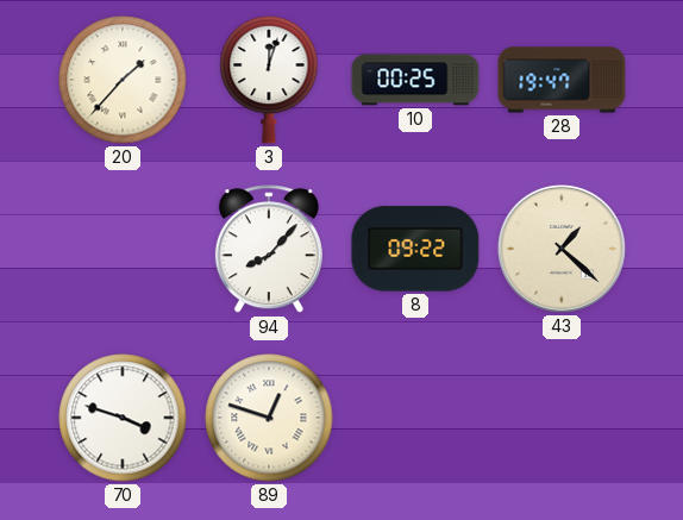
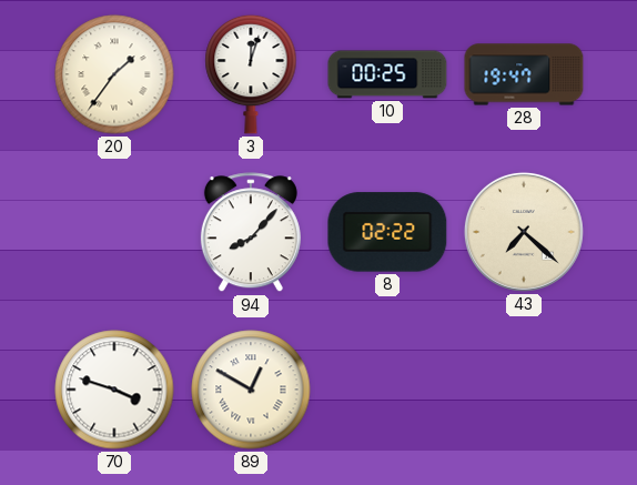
20: 1:37 -> 1:36
8: 09:22 -> 02:22
43: 1:22 -> 7:22
89: 12:48 -> 12:50
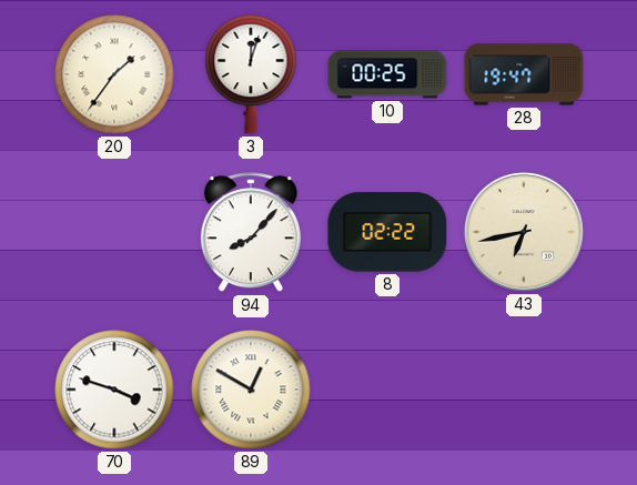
43: 7:22 -> 6:43
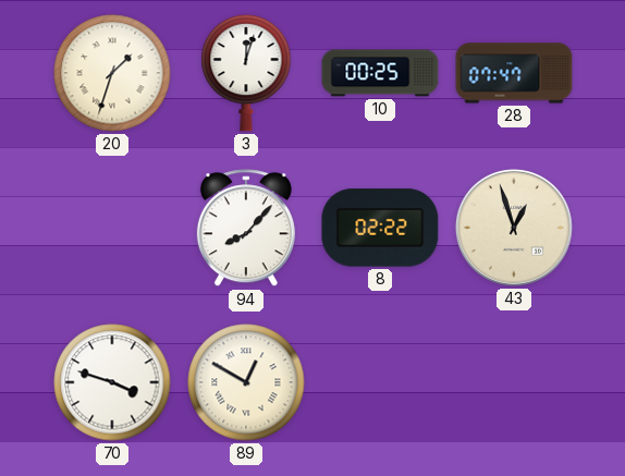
20: 1:36 -> 1:33
28: 19:47 -> 07:47
43: 6:43 -> 12:57
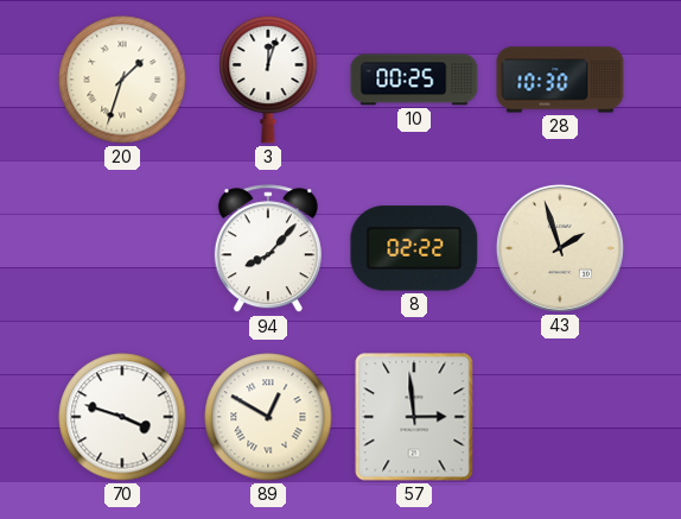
28: 07:47 -> 10:30
43: 12:57 -> 1:57
57: none -> 2:59
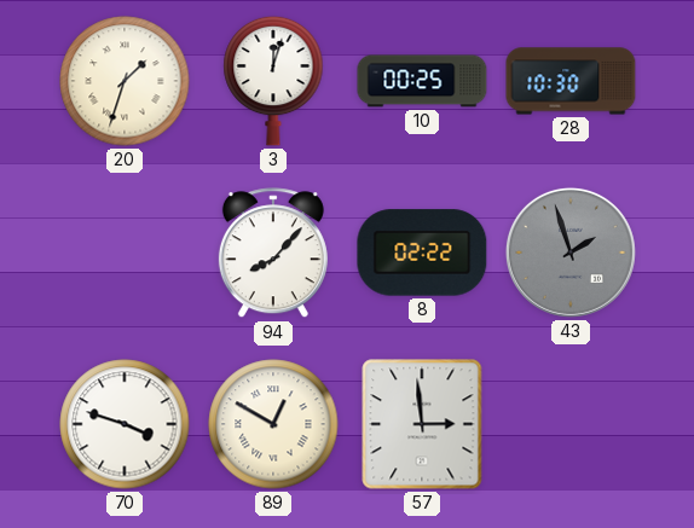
43 dial: cream -> grey
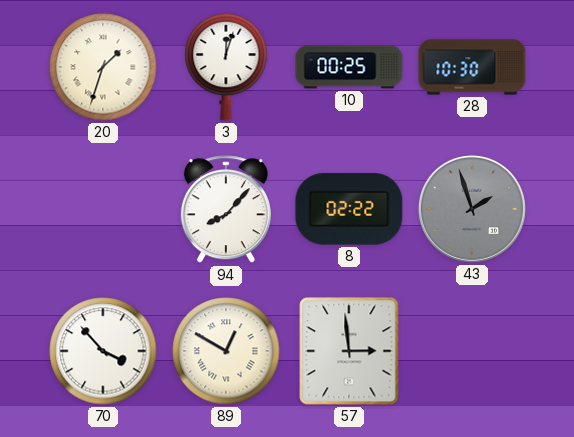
70: 3:48 -> 3:53
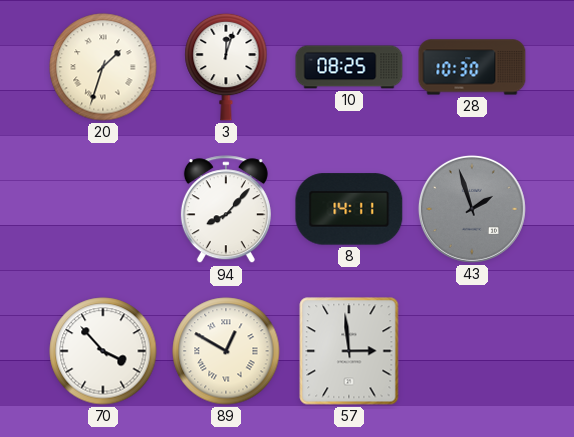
10: 00:25 -> 08:25
8: 02:22 -> 14:11
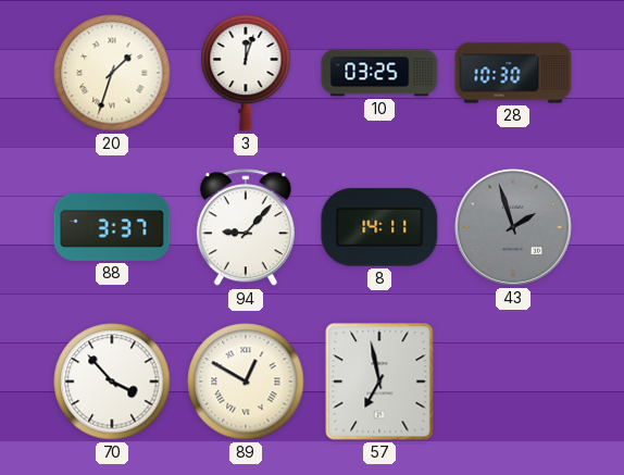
10: 08:25 -> 03:25
88: none -> 3:37
94: 8:07 -> 9:07
57: 2:59 -> 6:58
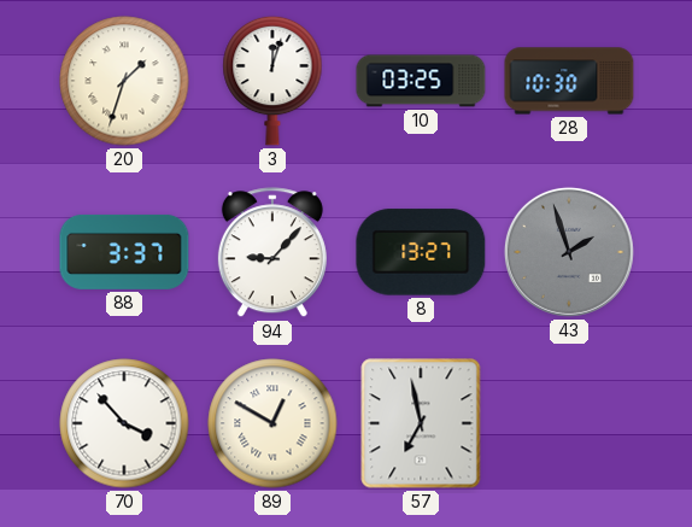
8: 14:11 -> 13:27
